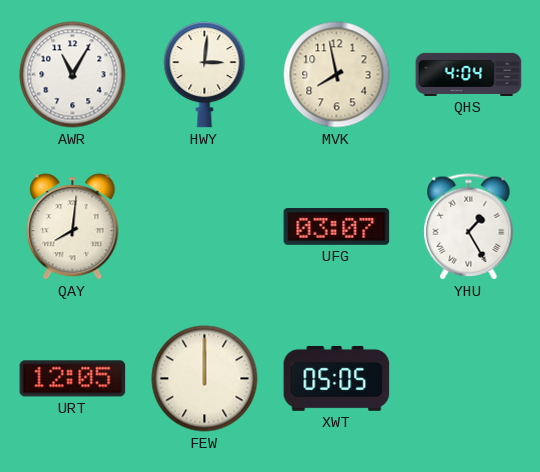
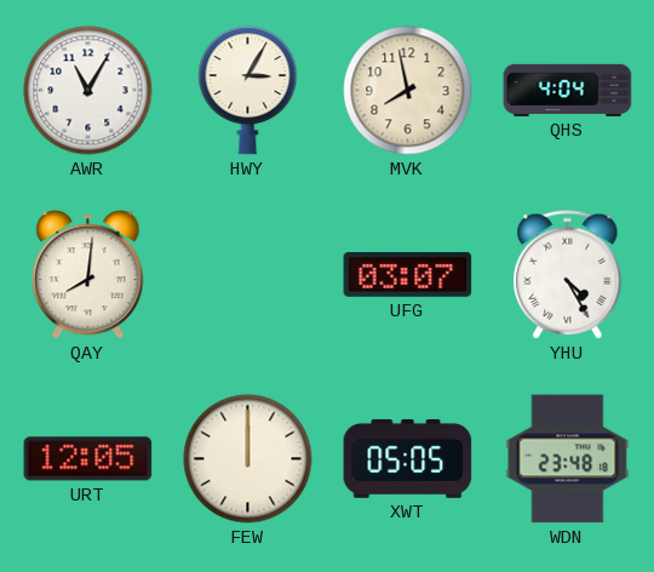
HWY: 3:01 -> 3:05
YHU: 1:25 -> 4:25
WDN: none -> 23:48
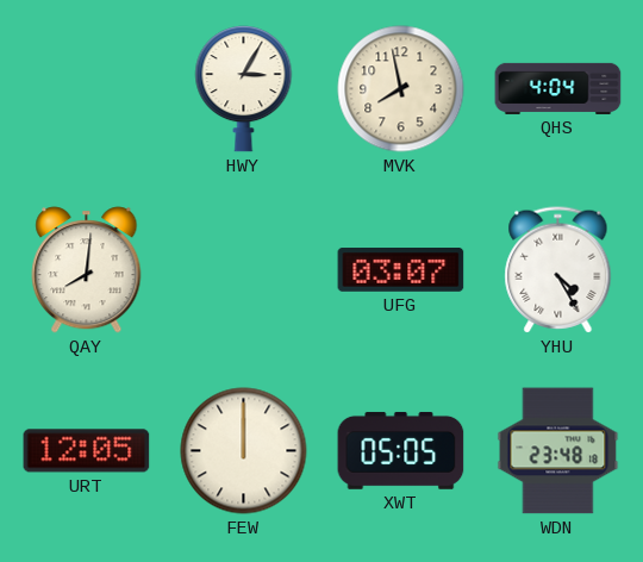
AWR: 11:05 -> none
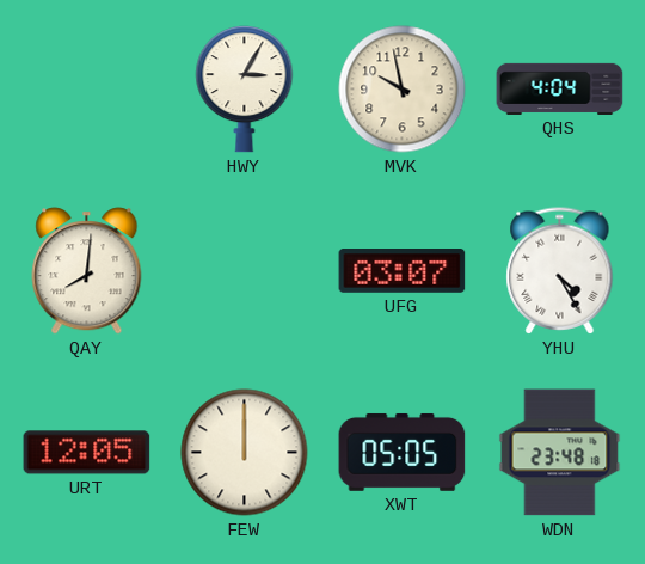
MVK: 7:58 -> 9:58
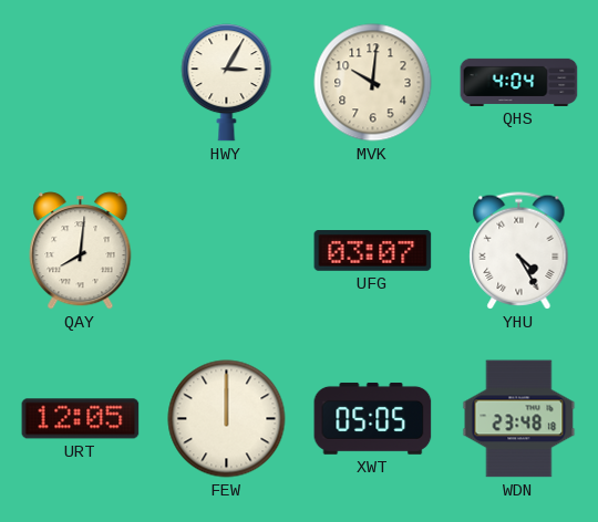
MVK: 9:58 -> 10:01
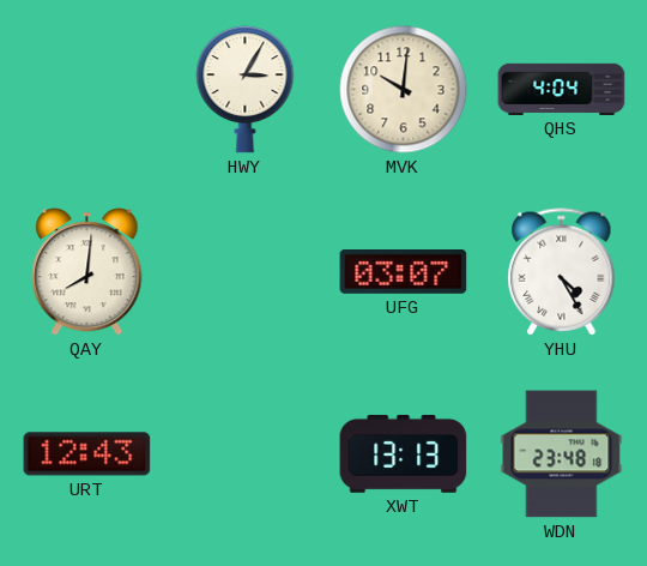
URT: 12:05 -> 12:43
FEW: 12:00 -> none
XWT: 05:05 -> 13:13
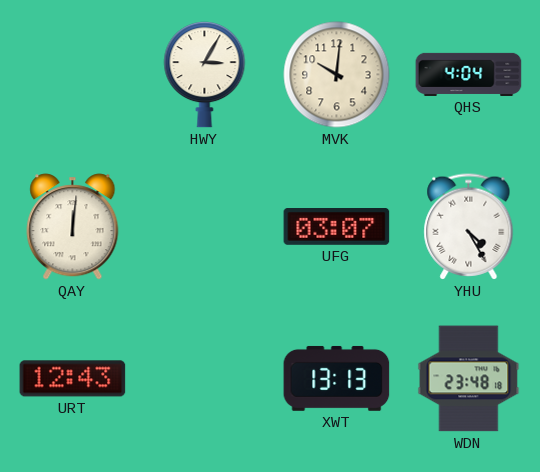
QAY: 8:01 -> 12:01
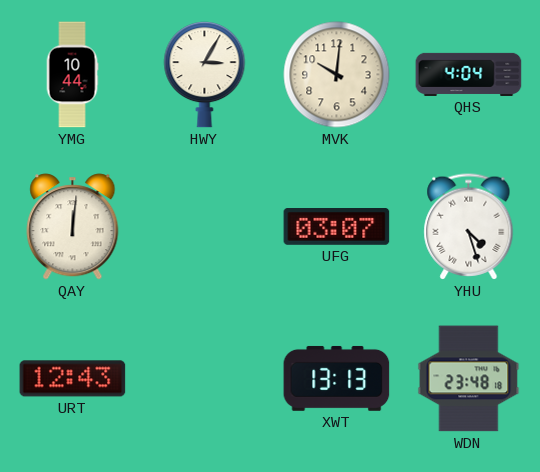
YMG: none -> 10:44
YHU: 4:25 -> 4:27
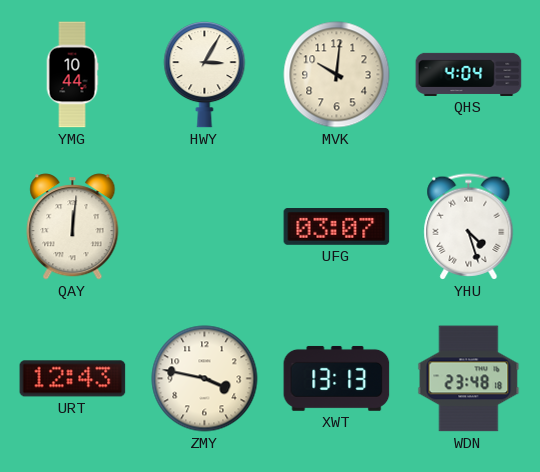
ZMY: none -> 3:47
